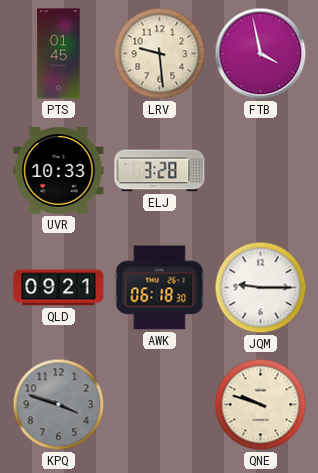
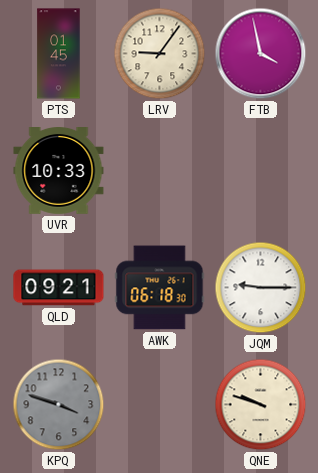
LRV: 9:29 -> 9:06
ELJ: 3:28 -> none
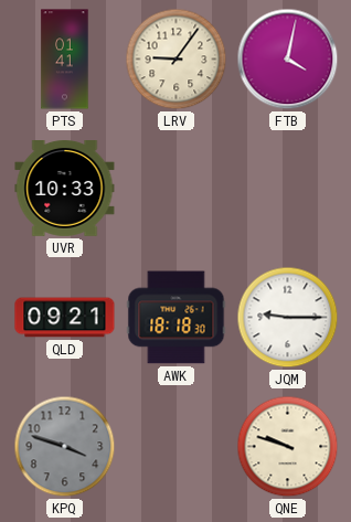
PTS: 01:45 -> 01:41
FTB: 3:58 -> 4:02
AWK: 06:18 -> 18:18
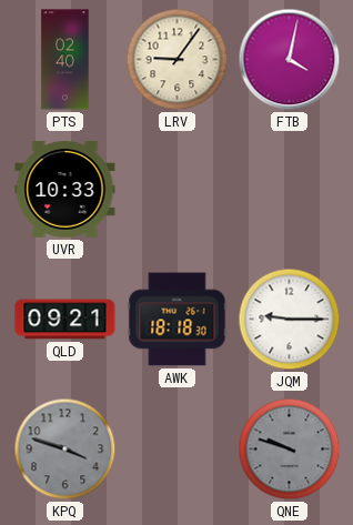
PTS: 01:41 -> 02:40
QNE dial: cream -> grey
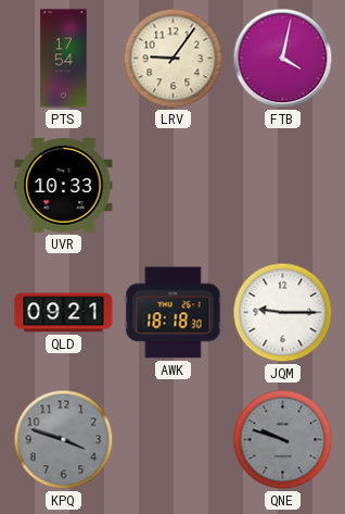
PTS: 02:40 -> 17:54
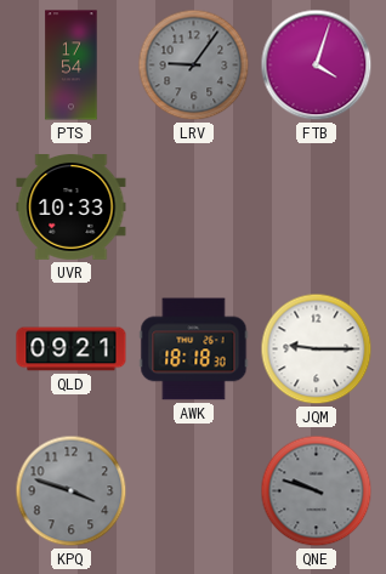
LRV dial: cream -> grey
FTB: 4:02 -> 4:03
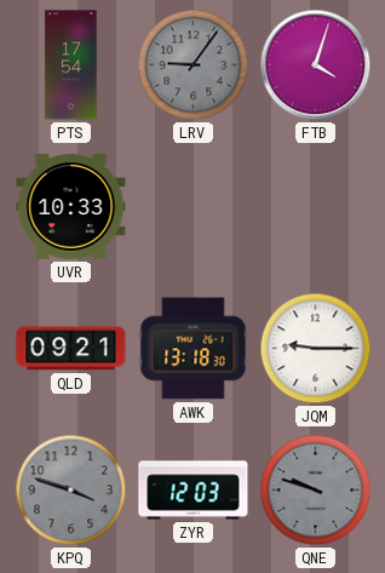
AWK: 18:18 -> 13:18
ZYR: none -> 12:03
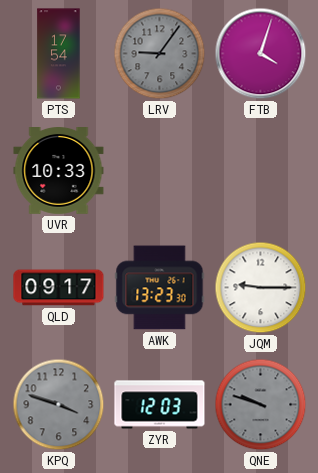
QLD: 09:21 -> 09:17
AWK: 13:18 -> 13:23
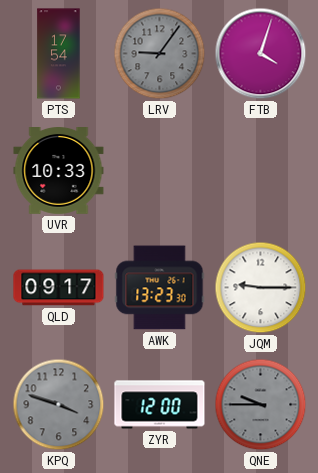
ZYR: 12:03 -> 12:00
QNE: 9:48 -> 9:45
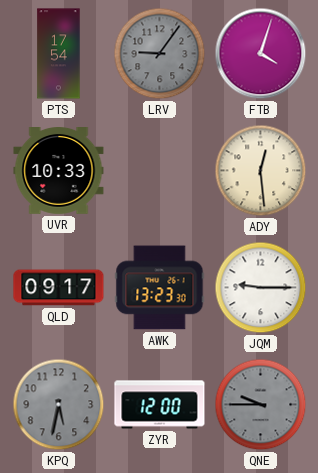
ADY: none -> 12:29
KPQ: 3:48 -> 5:32
